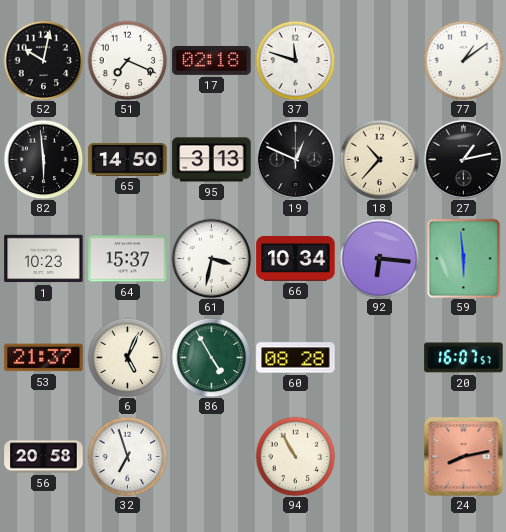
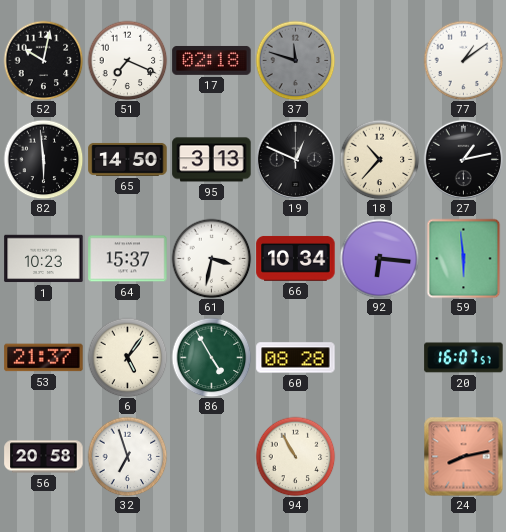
37 dial: white -> grey
6: 5:04 -> 5:06
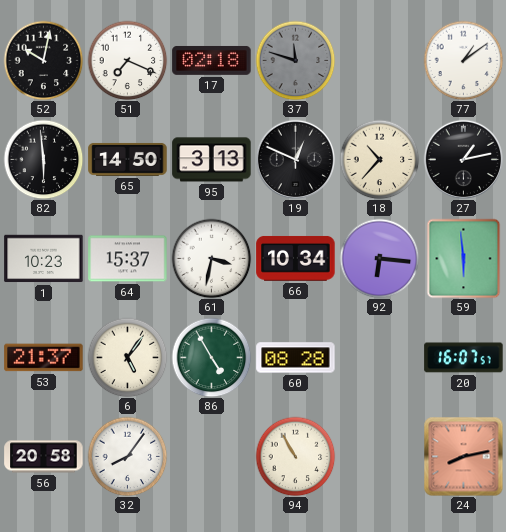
32: 6:57 -> 8:06
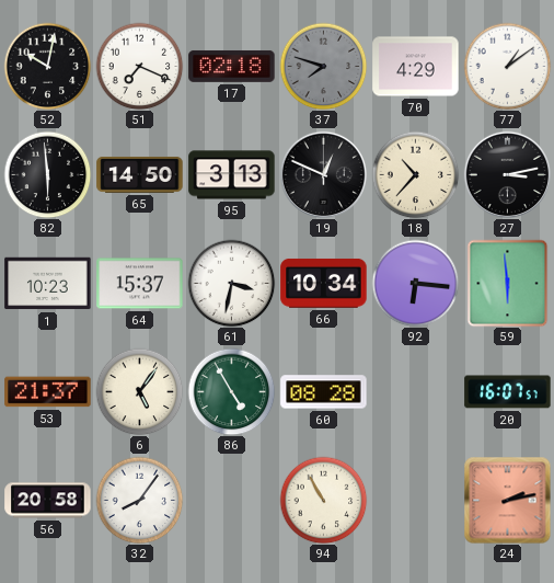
37: 11:48 -> 7:48
70: none -> 4:29
27: 1:13 -> 3:13
24: 8:13 -> 2:13
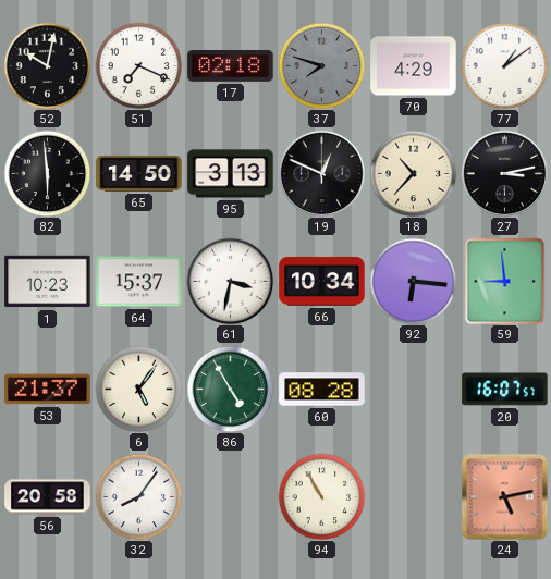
59: 5:59 -> 8:59
24: 2:13 -> 5:13
